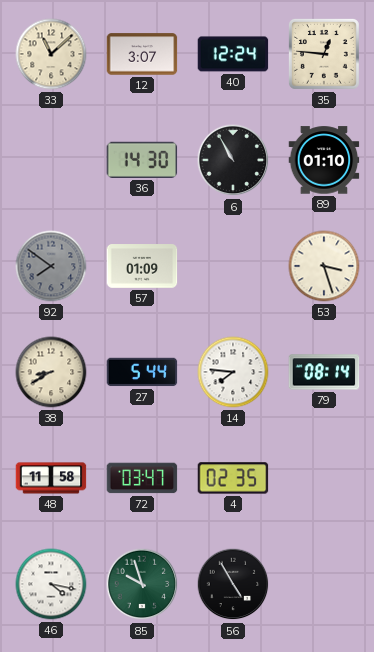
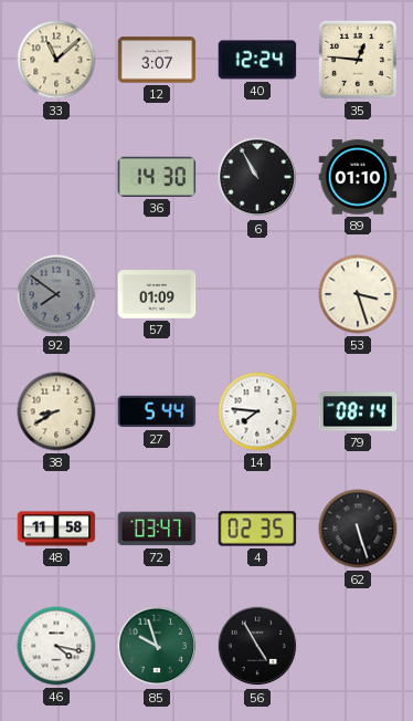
62: none -> 5:27
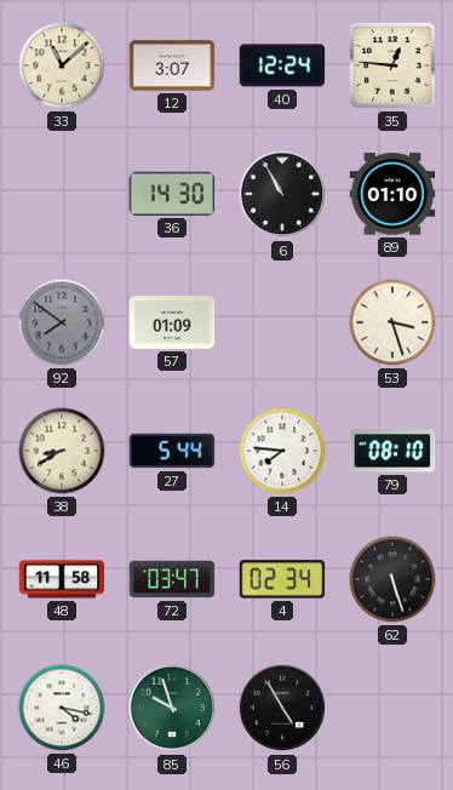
79: 08:14 -> 08:10
4: 02:35 -> 02:34
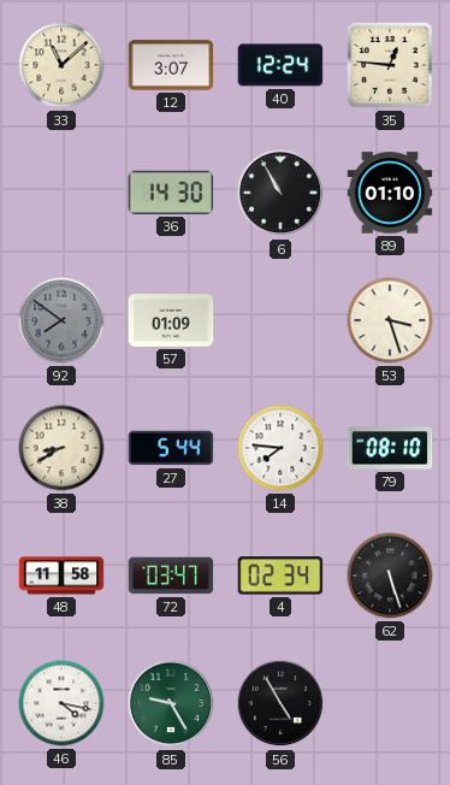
85: 9:57 -> 9:25
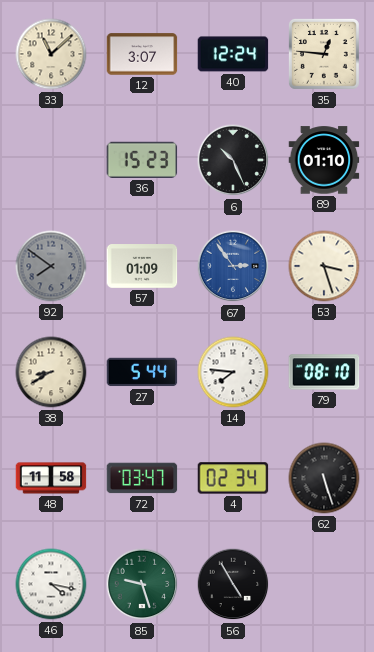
36: 14:30 -> 15:23
6: 10:55 -> 10:26
67: none -> 2:54
85: 9:25 -> 9:27
